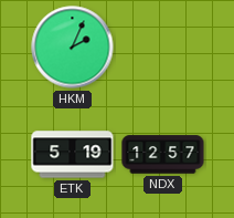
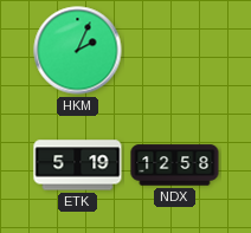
NDX: 12:57 -> 12:58
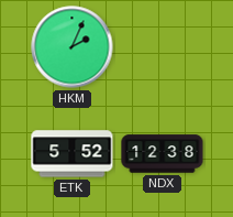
ETK: 5:19 -> 5:52
NDX: 12:58 -> 12:38
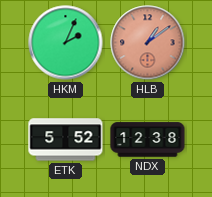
HLB: none -> 1:09
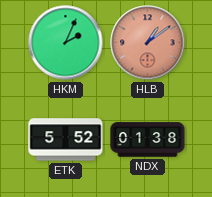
NDX: 12:38 -> 01:38
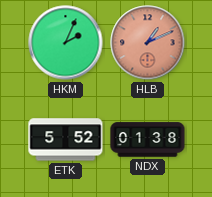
HLB: 1:09 -> 1:11
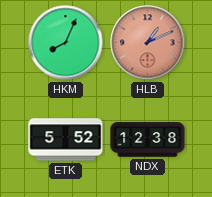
HKM: 2:04 -> 8:04
NDX: 01:38 -> 12:38
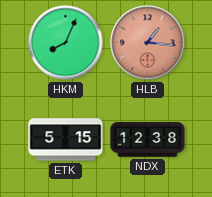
HLB: 1:11 -> 1:16
ETK: 5:52 -> 5:15
